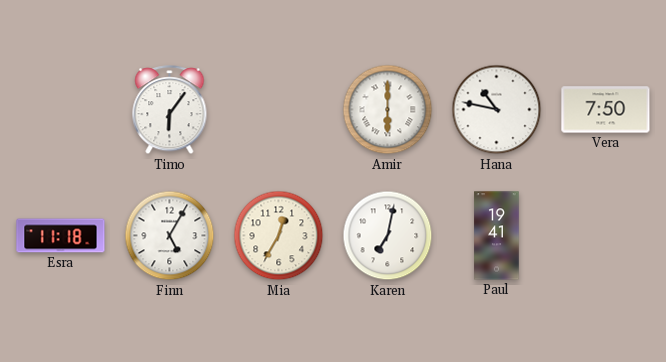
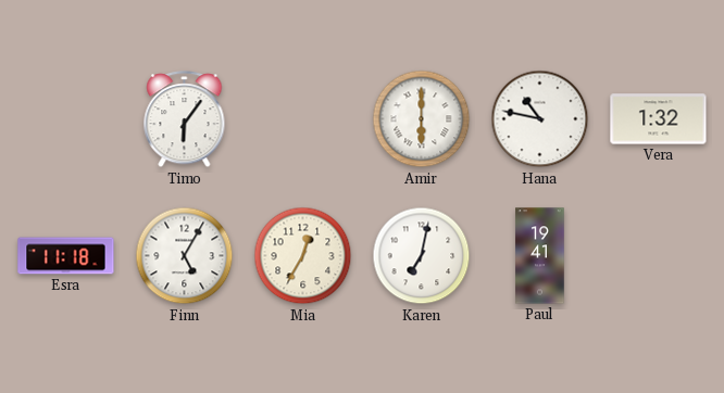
Vera: 7:50 -> 1:32
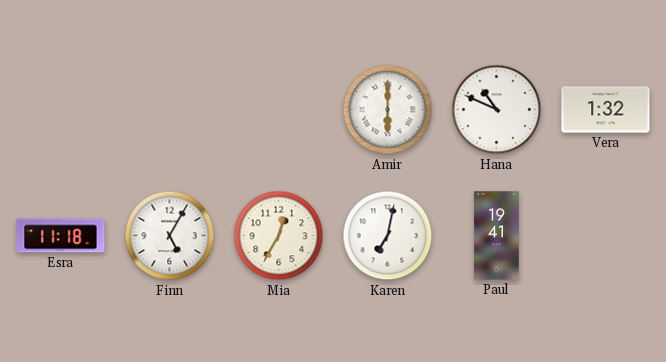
Timo: 6:06 -> none
Hana: 10:47 -> 10:49
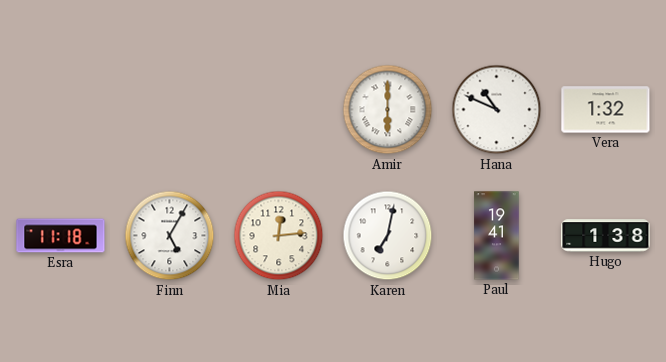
Mia: 12:35 -> 12:14
Hugo: none -> 1:38
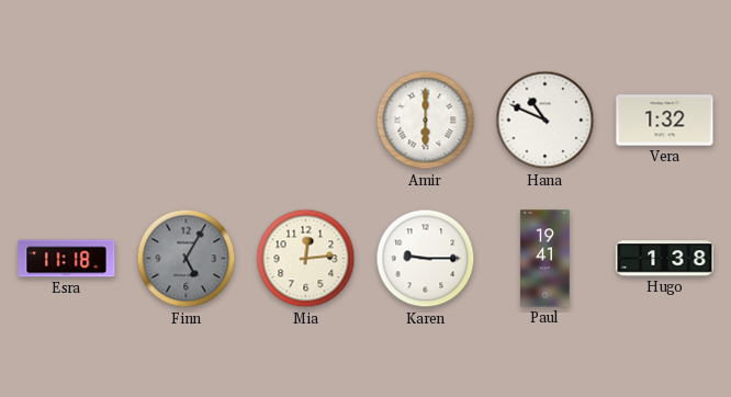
Finn dial: white -> grey
Karen: 7:02 -> 9:15
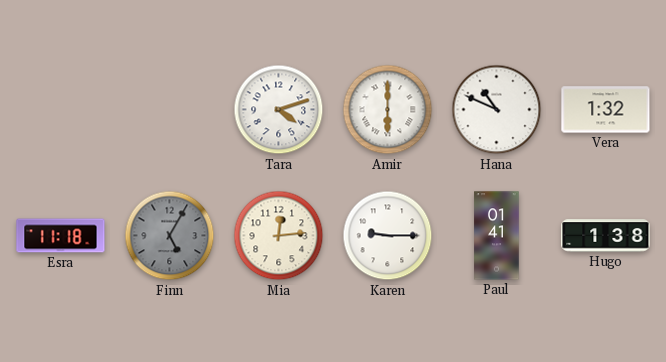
Tara: none -> 4:12
Paul: 19:41 -> 01:41
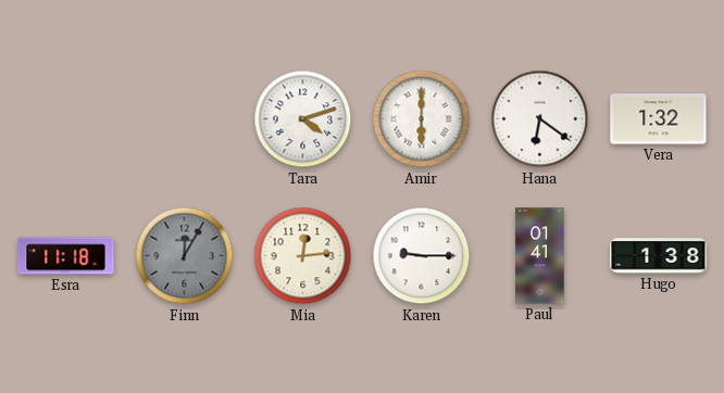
Hana: 10:49 -> 6:21
Finn: 5:05 -> 12:05
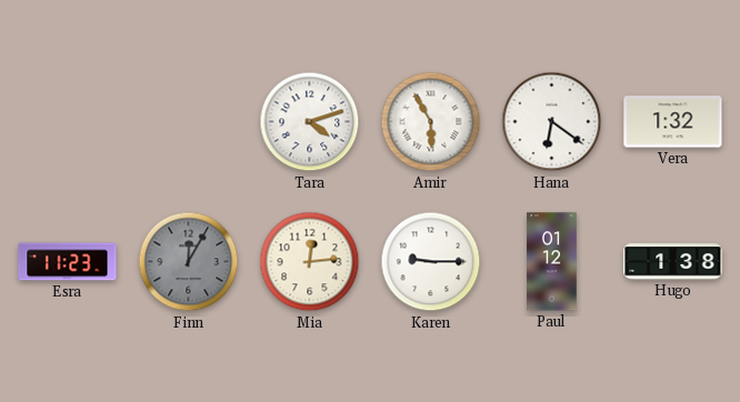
Amir: 6:00 -> 5:55
Esra: 11:18 -> 11:23
Paul: 01:41 -> 01:12
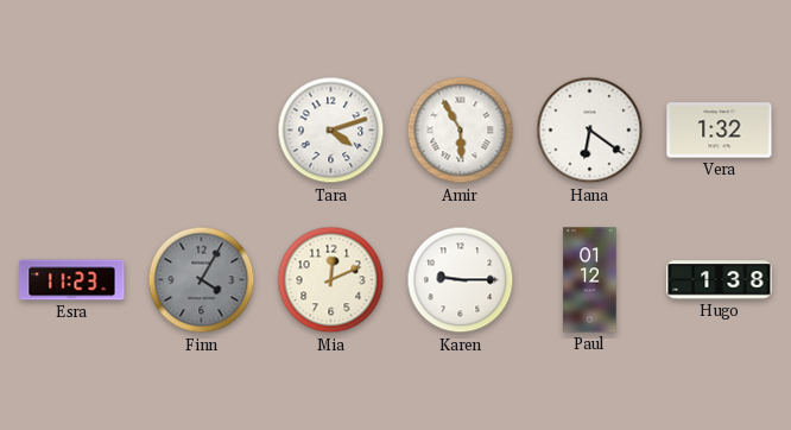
Finn: 12:05 -> 4:05
Mia: 12:14 -> 12:11
